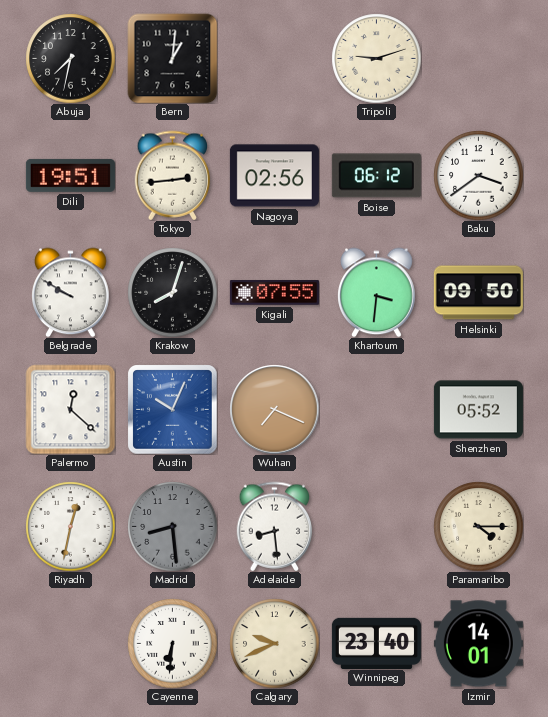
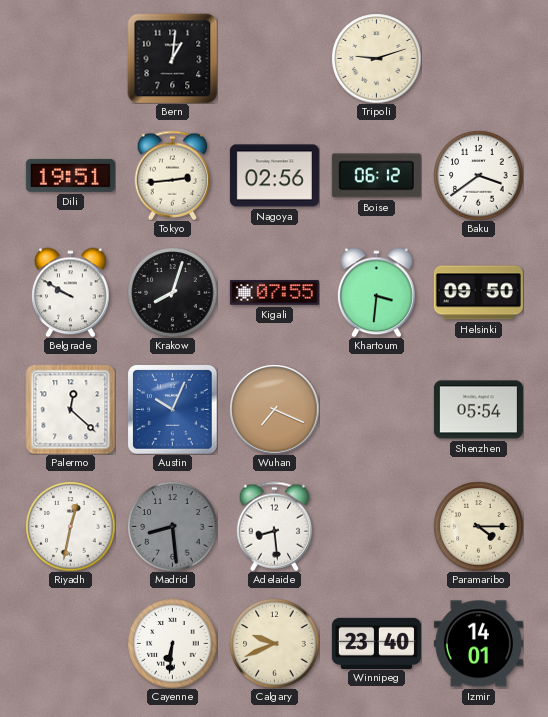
Abuja: 7:32 -> none
Shenzhen: 05:52 -> 05:54
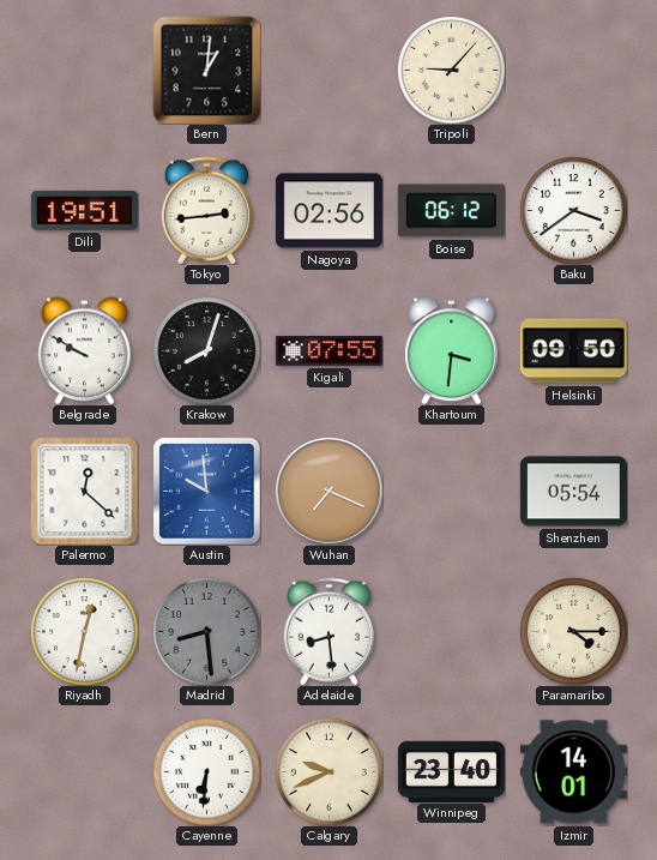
Tripoli: 9:12 -> 9:07
Austin: 10:04 -> 9:59
